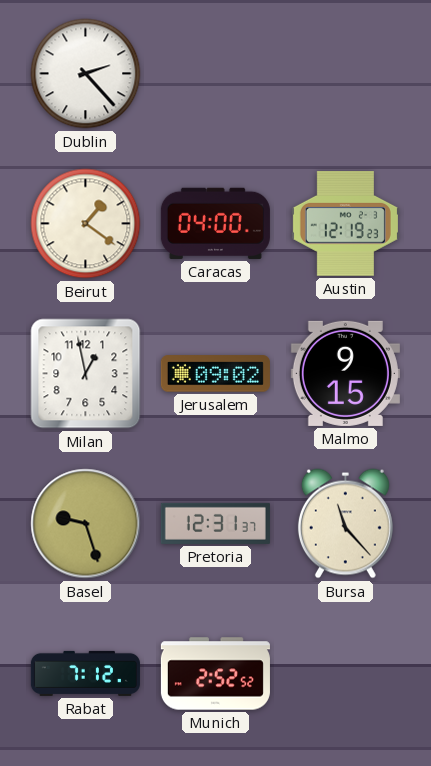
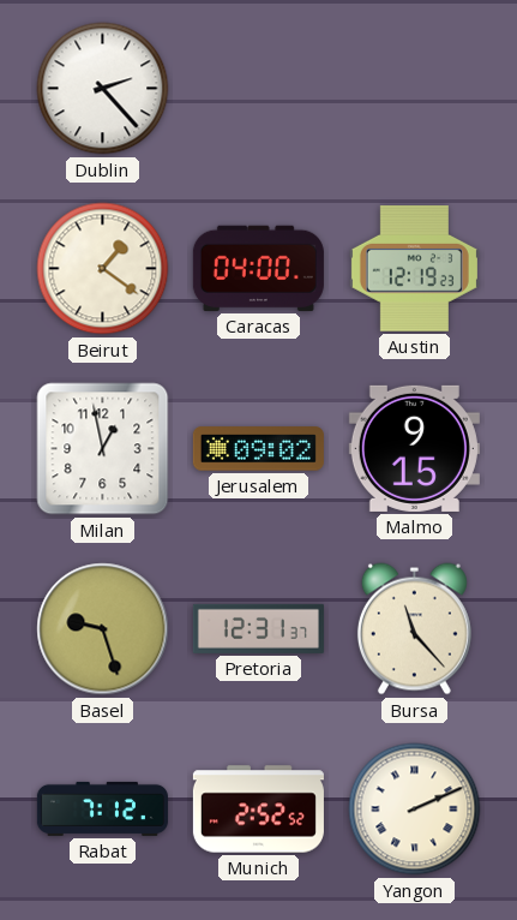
Yangon: none -> 2:11
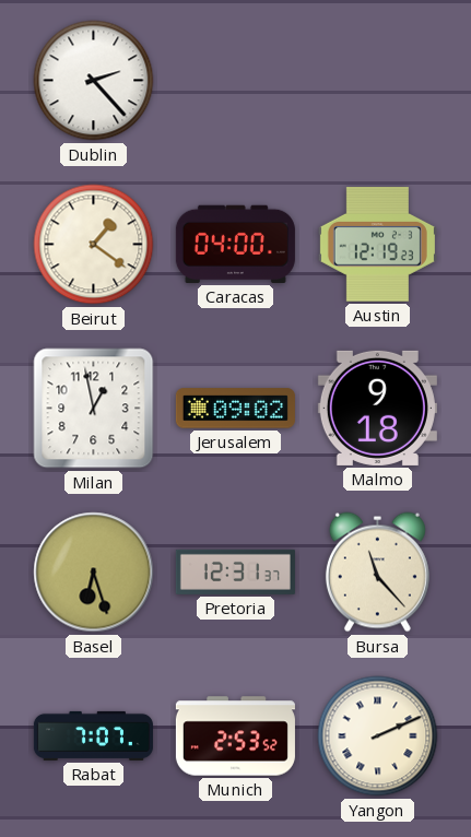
Malmo: 9:15 -> 9:18
Basel: 9:27 -> 6:27
Rabat: 7:12 -> 7:07
Munich: 2:52 -> 2:53
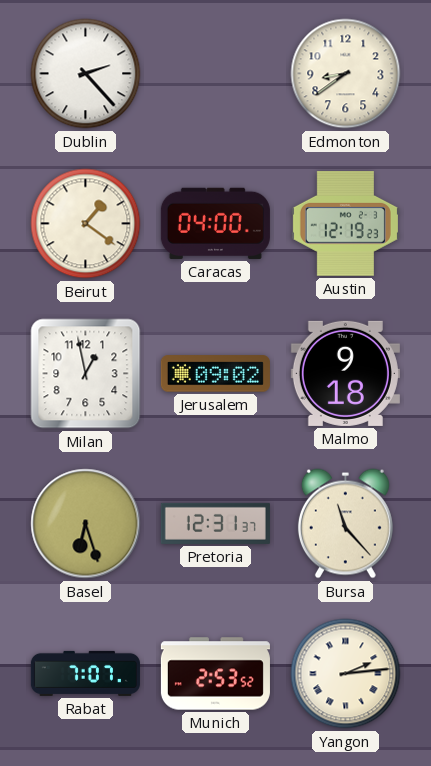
Edmonton: none -> 8:39
Yangon: 2:11 -> 2:14
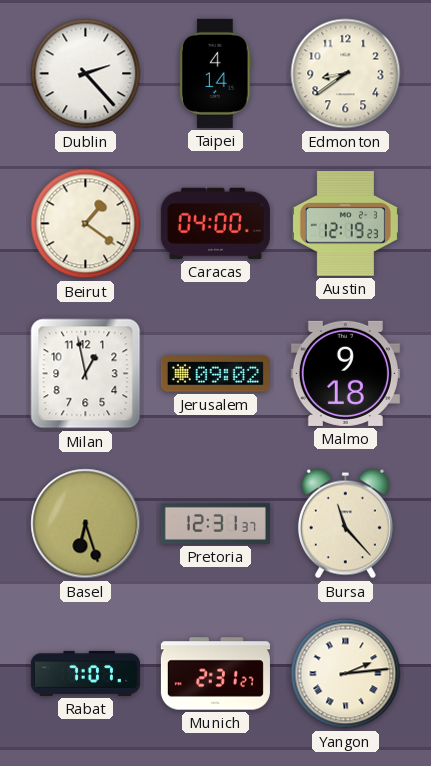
Taipei: none -> 4:14
Munich: 2:53 -> 2:31
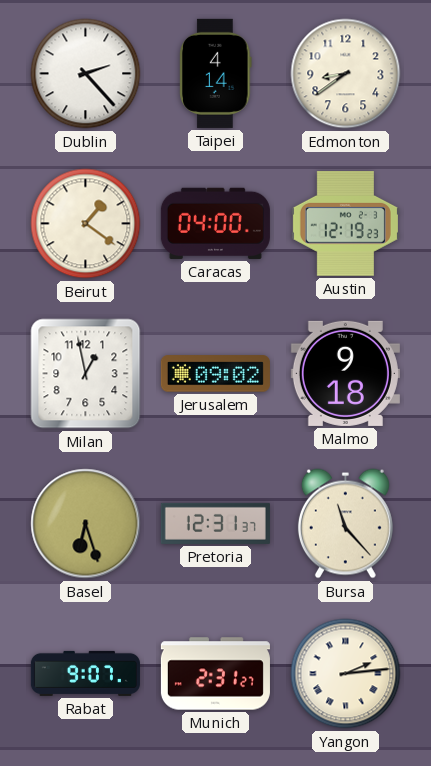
Rabat: 7:07 -> 9:07
